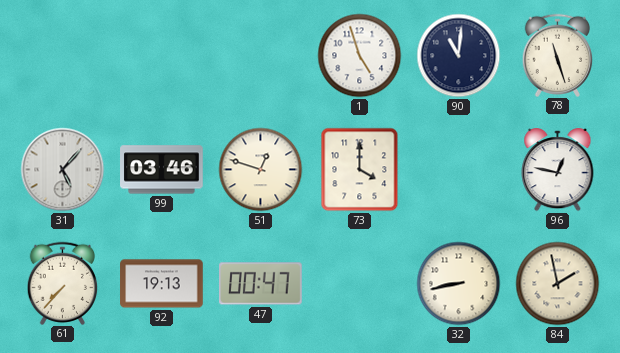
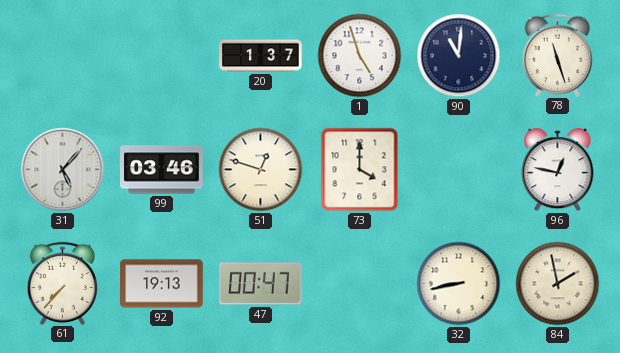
20: none -> 1:37
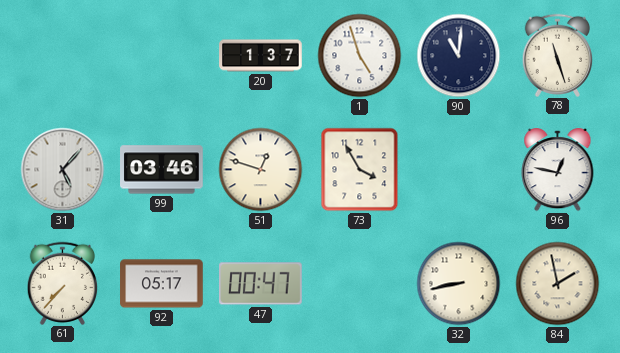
73: 4:00 -> 3:55
92: 19:13 -> 05:17
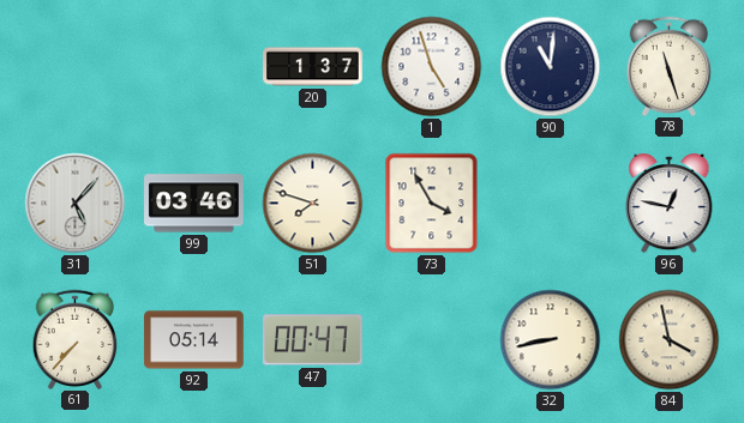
51: 12:48 -> 7:48
92: 05:17 -> 05:14
84: 1:58 -> 3:58
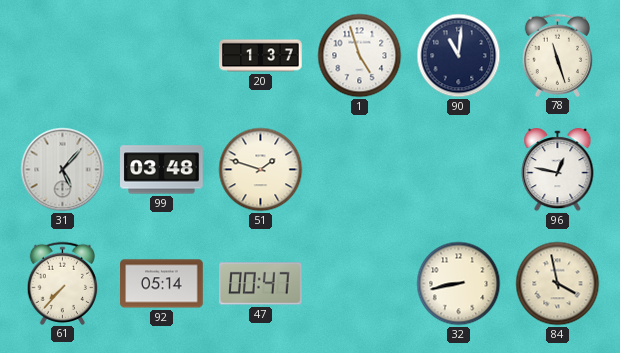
99: 03:46 -> 03:48
51: 7:48 -> 1:48
73: 3:55 -> none
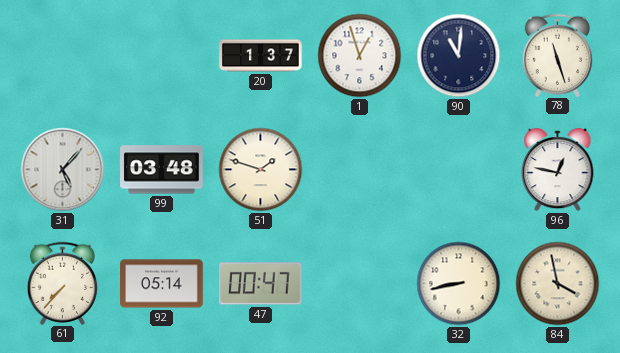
1: 4:57 -> 12:57
